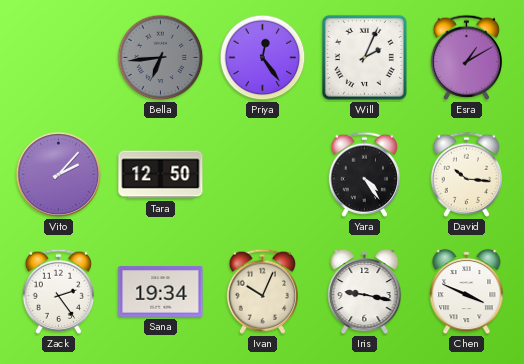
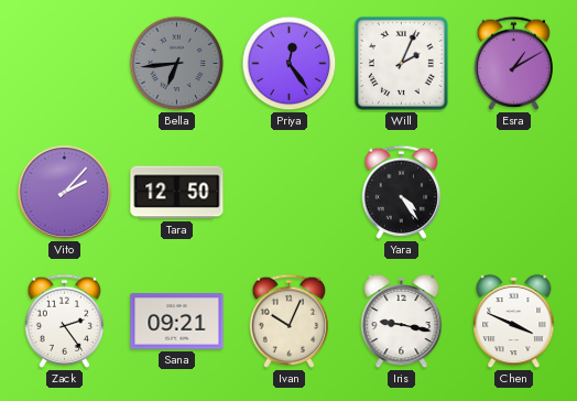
David: 10:16 -> none
Sana: 19:34 -> 09:21
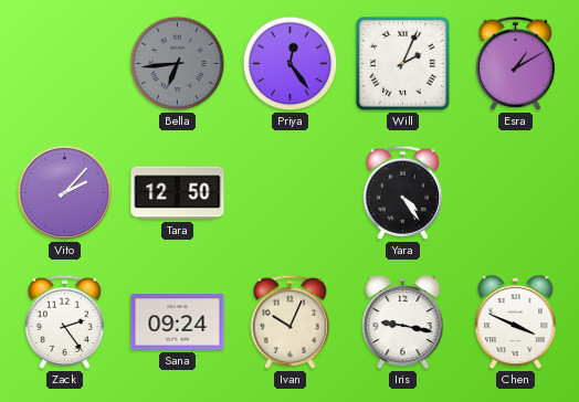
Sana: 09:21 -> 09:24
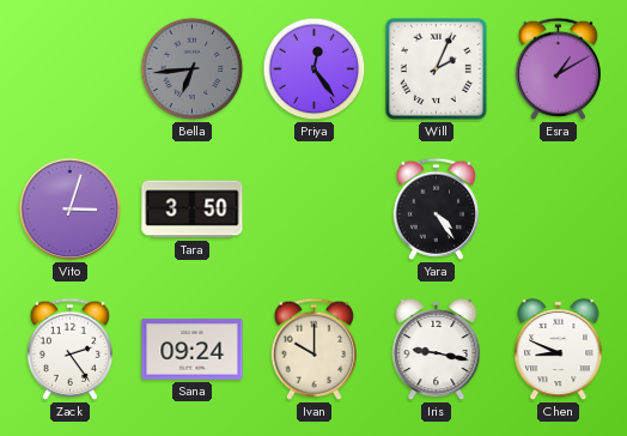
Vito: 2:07 -> 3:03
Tara: 12:50 -> 3:50
Ivan: 10:04 -> 10:00
Chen: 3:49 -> 8:49
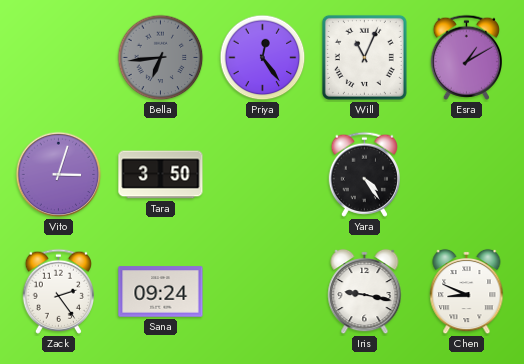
Will: 2:04 -> 11:04
Ivan: 10:00 -> none
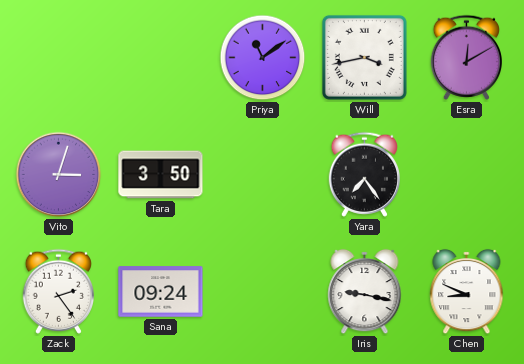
Bella: 6:44 -> none
Priya: 12:24 -> 11:09
Will: 11:04 -> 3:43
Esra: 1:10 -> 12:10
Yara: 4:24 -> 7:24
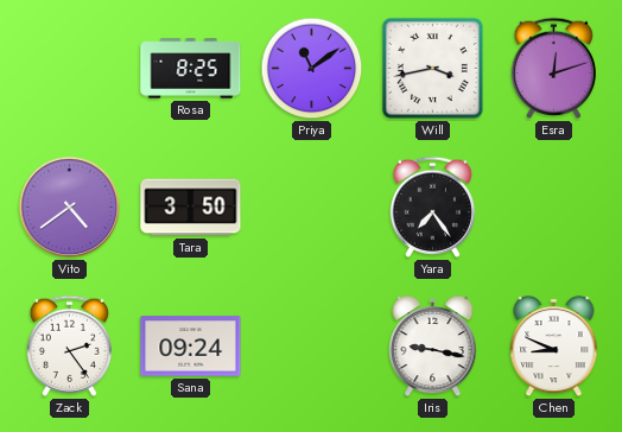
Rosa: none -> 8:25
Esra: 12:10 -> 12:12
Vito: 3:03 -> 4:39
